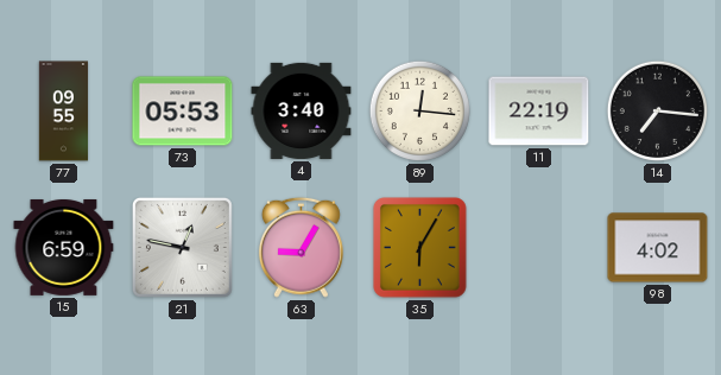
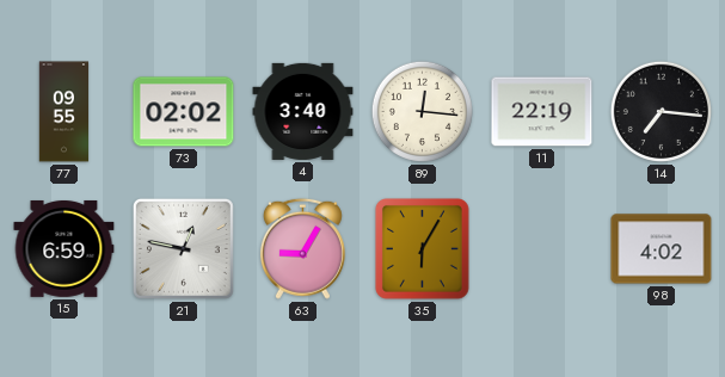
73: 05:53 -> 02:02
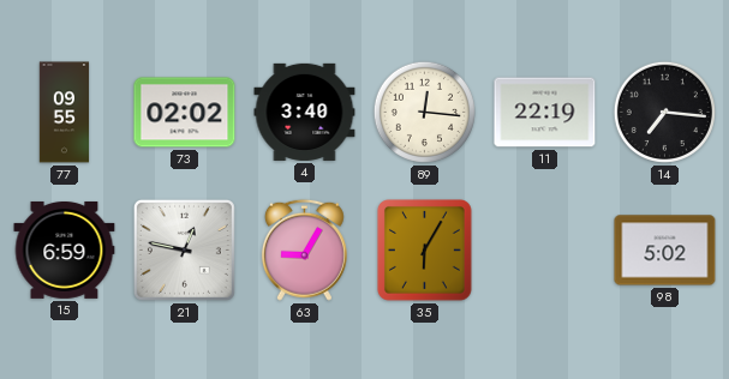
98: 4:02 -> 5:02
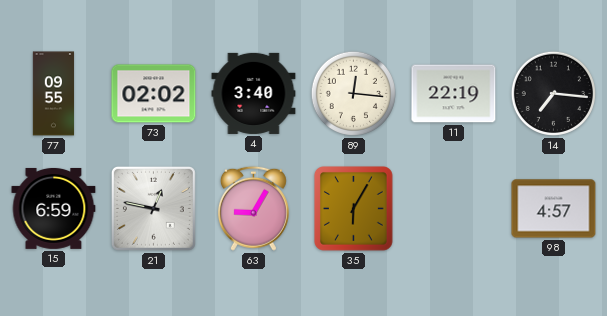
98: 5:02 -> 4:57
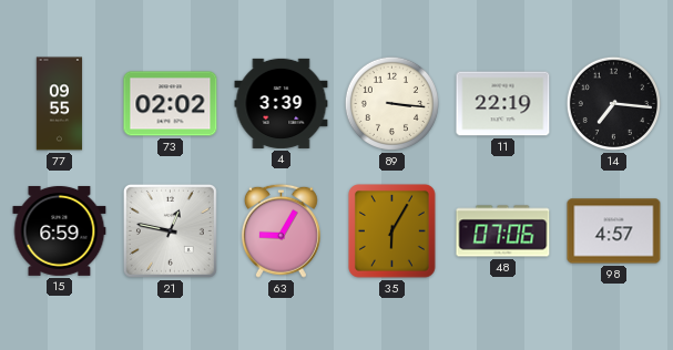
4: 3:40 -> 3:39
89: 12:16 -> 3:16
48: none -> 07:06
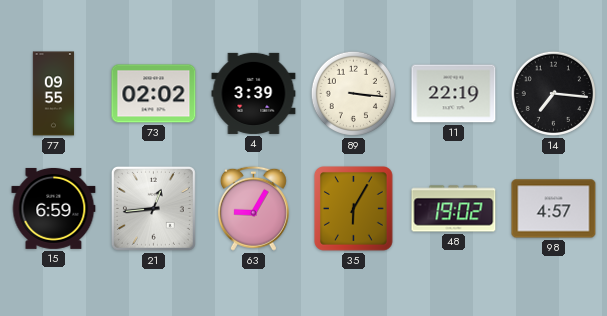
21: 12:47 -> 12:44
48: 07:06 -> 19:02
